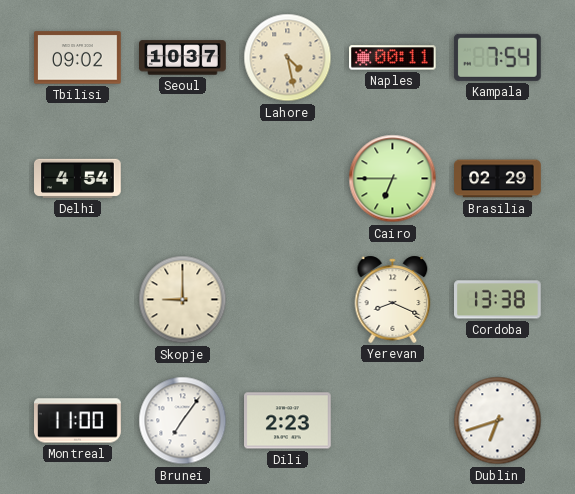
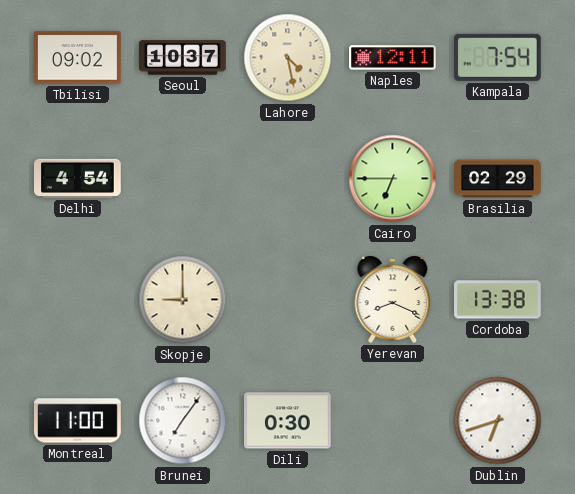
Naples: 00:11 -> 12:11
Dili: 2:23 -> 0:30
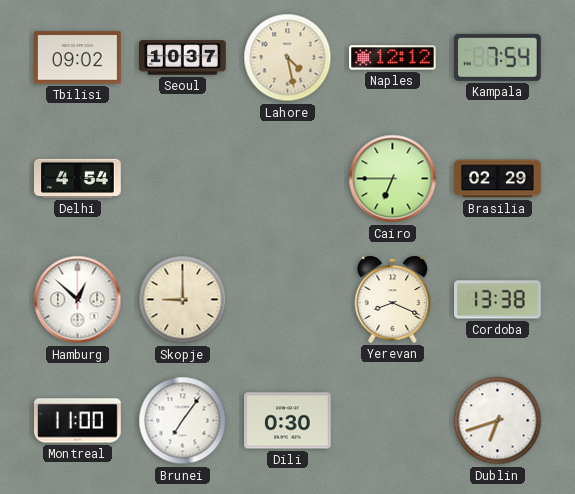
Naples: 12:11 -> 12:12
Hamburg: none -> 12:52
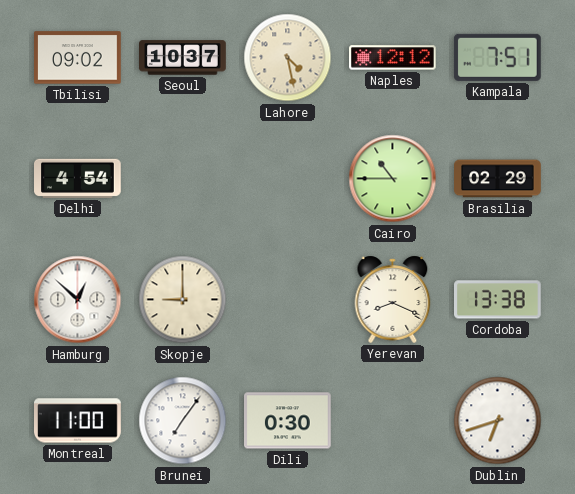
Kampala: 7:54 -> 7:51
Cairo: 6:45 -> 10:45
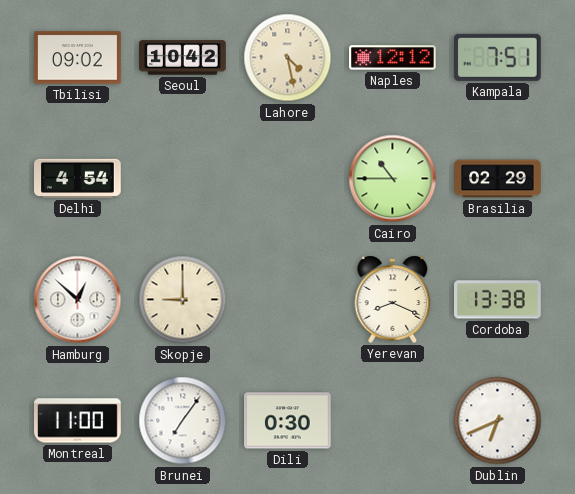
Seoul: 10:37 -> 10:42
Dublin: 6:42 -> 6:41
